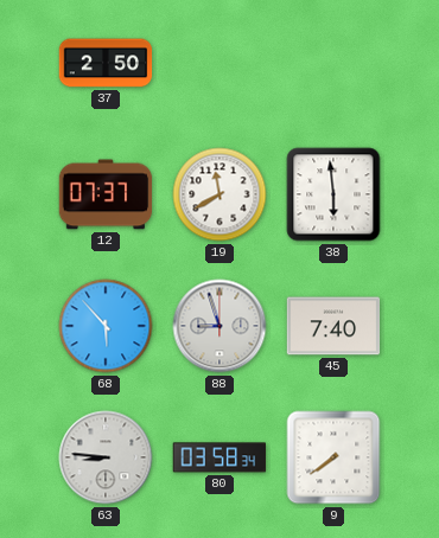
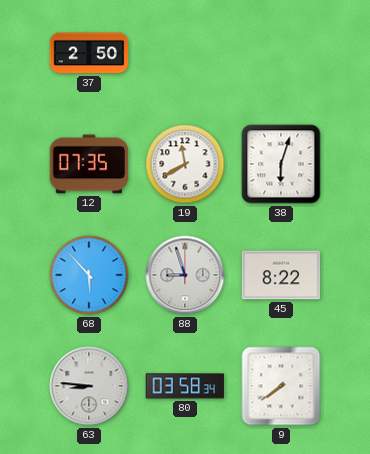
12: 07:37 -> 07:35
38: 5:59 -> 6:03
45: 7:40 -> 8:22
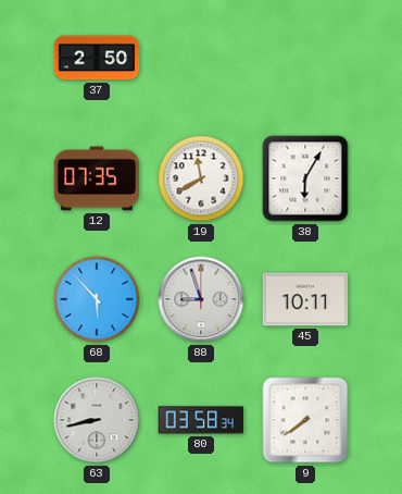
38: 6:03 -> 6:05
45: 8:22 -> 10:11
63: 8:46 -> 8:43
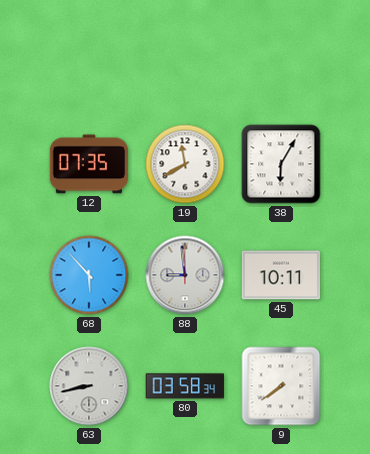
37: 2:50 -> none
88: 8:57 -> 8:59
